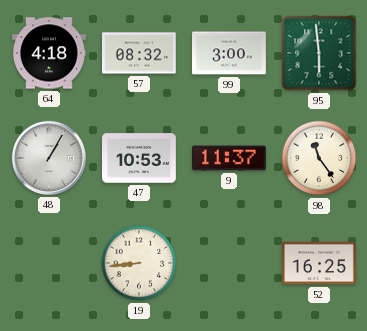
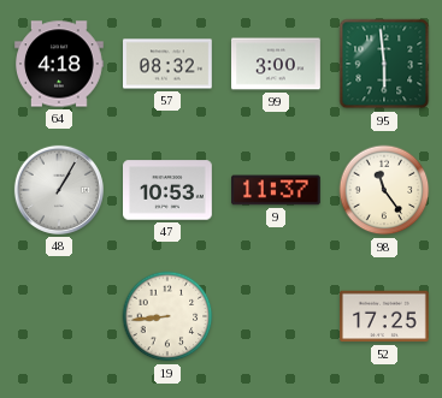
52: 16:25 -> 17:25
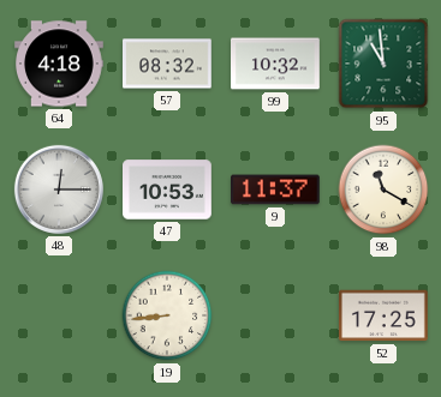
99: 3:00 -> 10:32
95: 5:59 -> 10:59
48: 1:05 -> 12:15
98: 11:24 -> 11:20
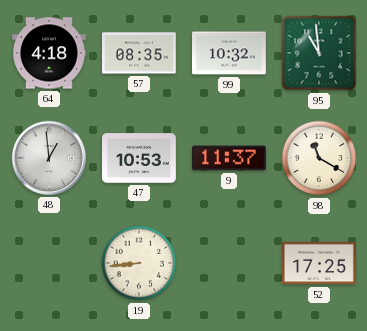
57: 08:32 -> 08:35
48: 12:15 -> 12:59
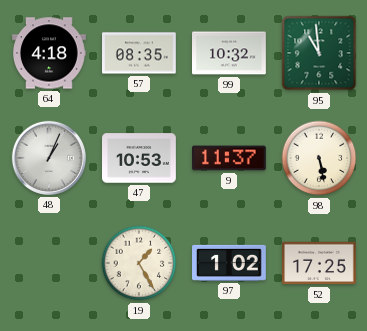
48: 12:59 -> 1:04
98: 11:20 -> 5:28
19: 8:44 -> 1:25
97: none -> 1:02
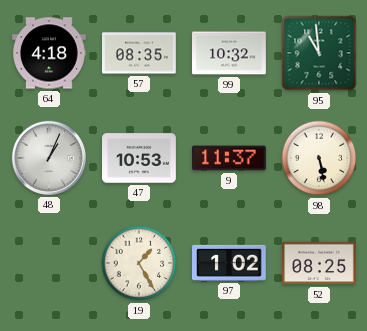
52: 17:25 -> 08:25
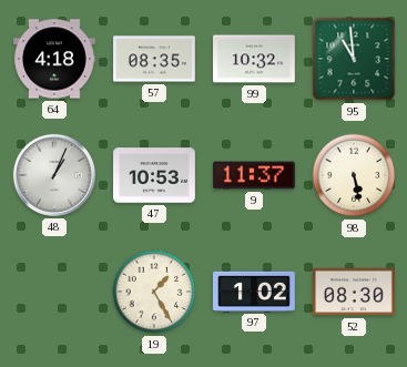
52: 08:25 -> 08:30
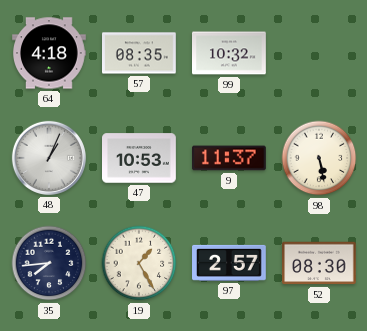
95: 10:59 -> none
35: none -> 7:44
97: 1:02 -> 2:57
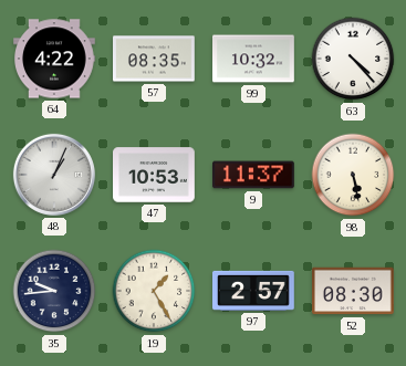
64: 4:18 -> 4:22
63: none -> 4:23
35: 7:44 -> 9:44
